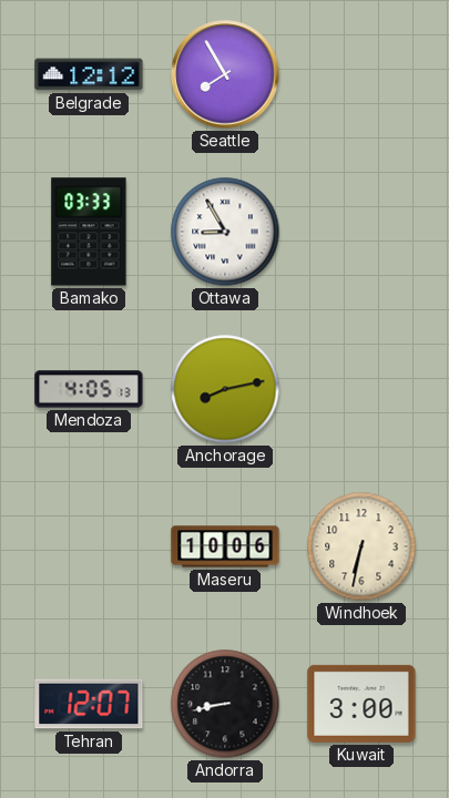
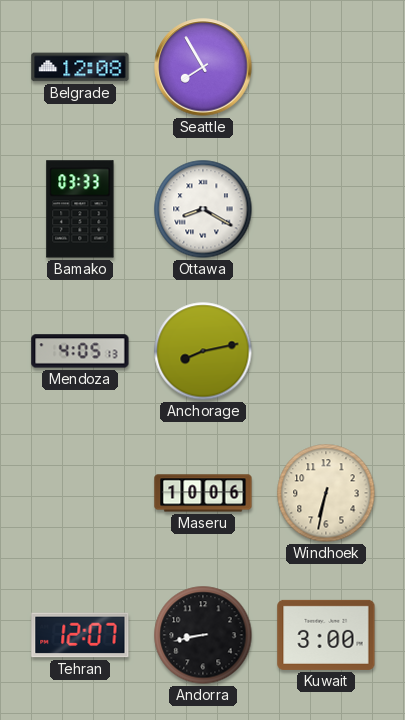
Belgrade: 12:12 -> 12:08
Ottawa: 8:55 -> 8:20
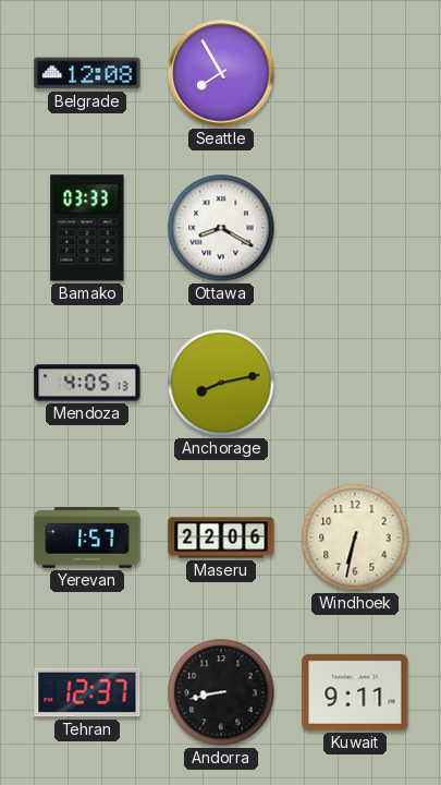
Yerevan: none -> 1:57
Maseru: 10:06 -> 22:06
Tehran: 12:07 -> 12:37
Kuwait: 3:00 -> 9:11
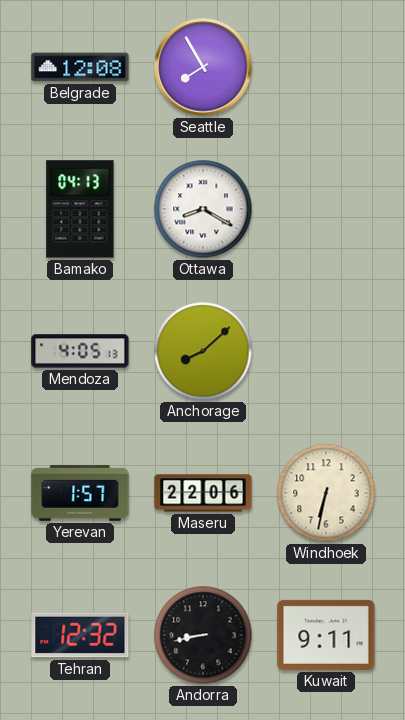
Bamako: 03:33 -> 04:13
Anchorage: 8:13 -> 8:08
Tehran: 12:37 -> 12:32
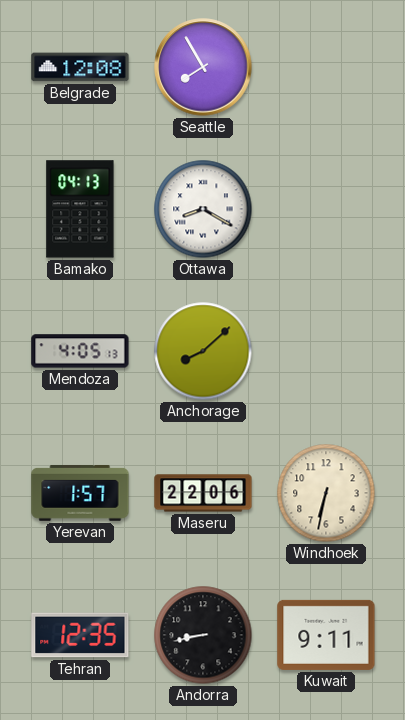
Tehran: 12:32 -> 12:35
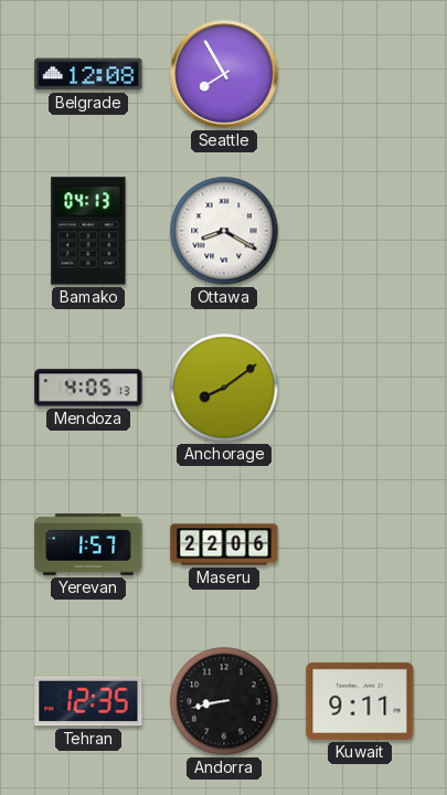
Anchorage: 8:08 -> 8:09
Windhoek: 6:32 -> none
